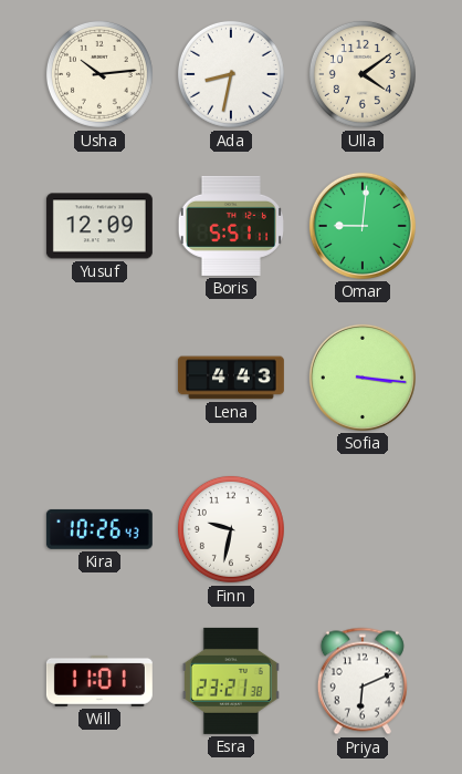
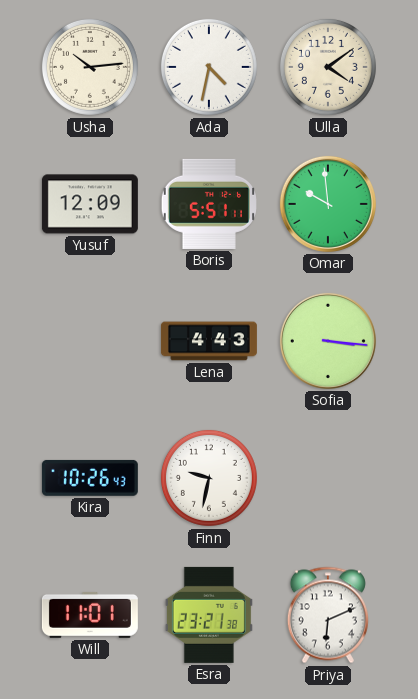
Ada: 8:32 -> 4:32
Omar: 9:01 -> 9:59
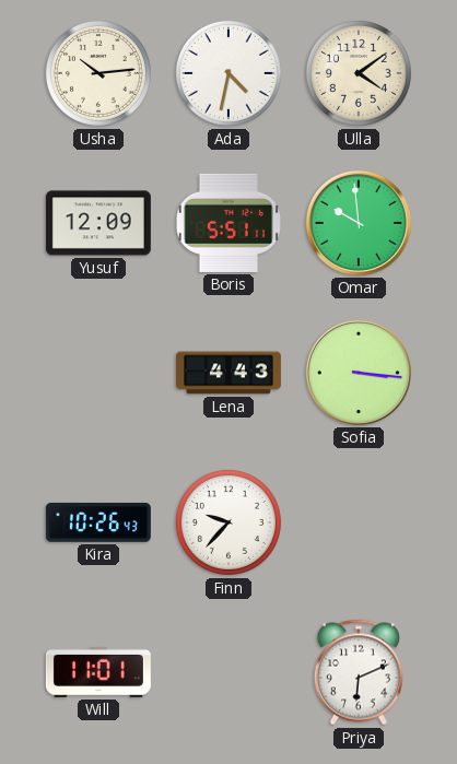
Finn: 9:32 -> 9:37
Esra: 23:21 -> none
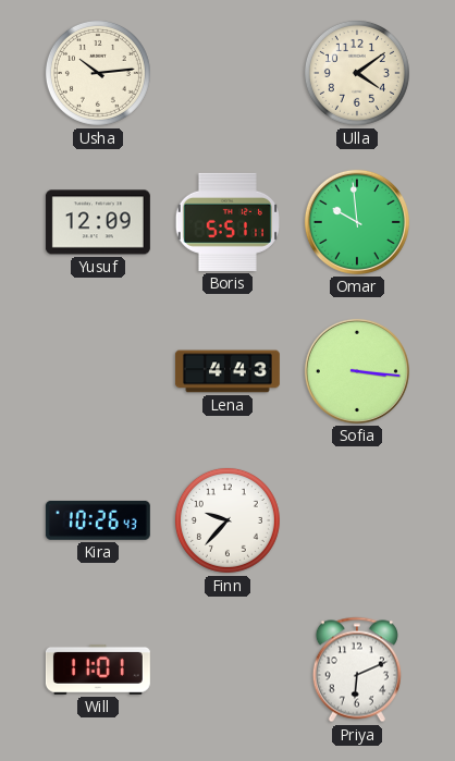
Ada: 4:32 -> none
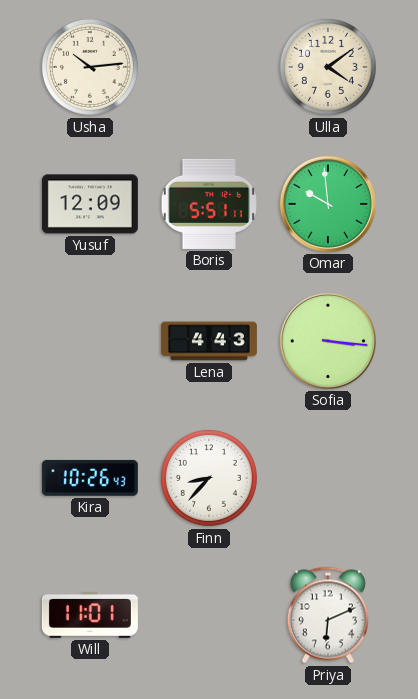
Finn: 9:37 -> 8:37
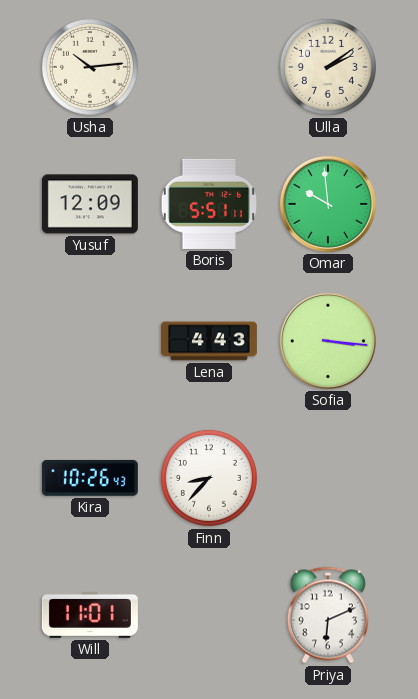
Ulla: 4:09 -> 2:09
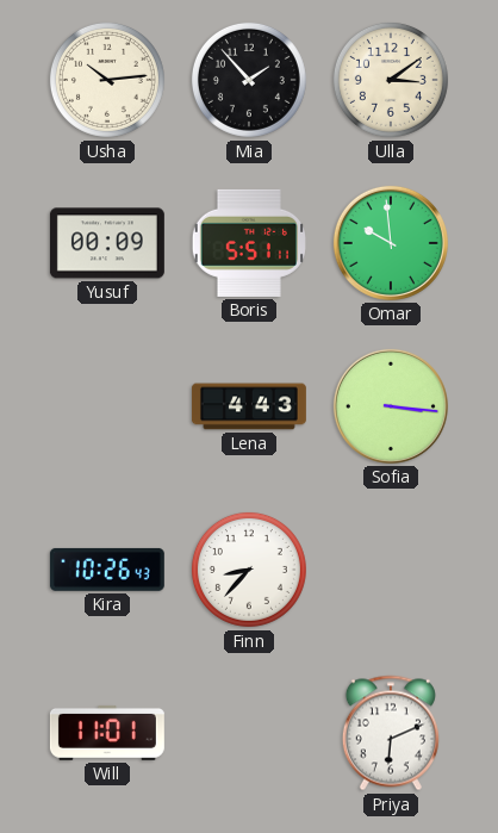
Mia: none -> 1:53
Ulla: 2:09 -> 3:09
Yusuf: 12:09 -> 00:09
